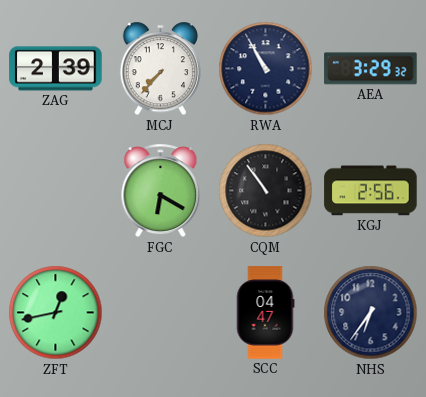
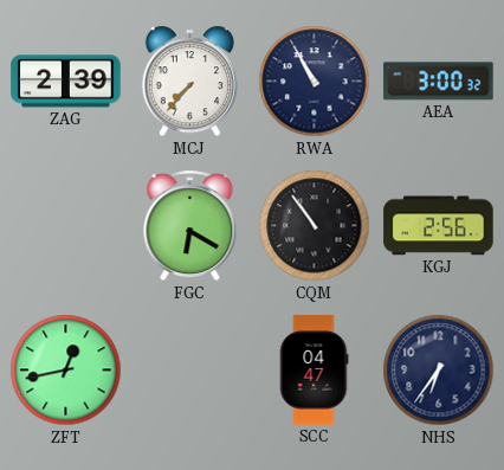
AEA: 3:29 -> 3:00
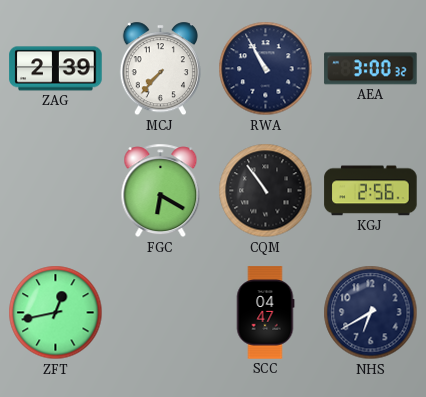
NHS: 6:36 -> 6:40
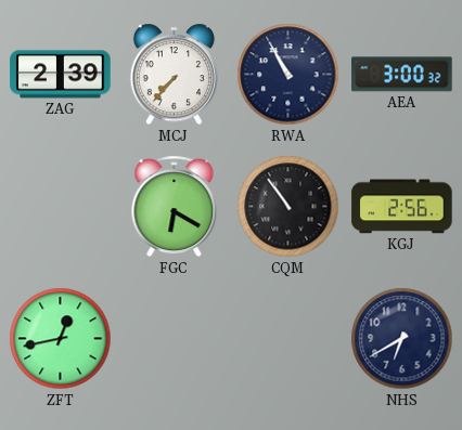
SCC: 04:47 -> none
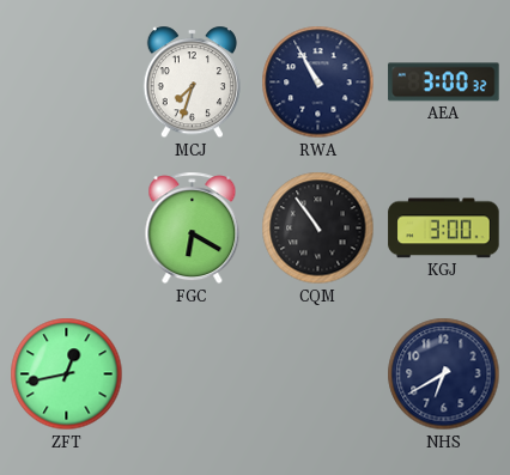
ZAG: 2:39 -> none
MCJ: 7:37 -> 7:33
KGJ: 2:56 -> 3:00
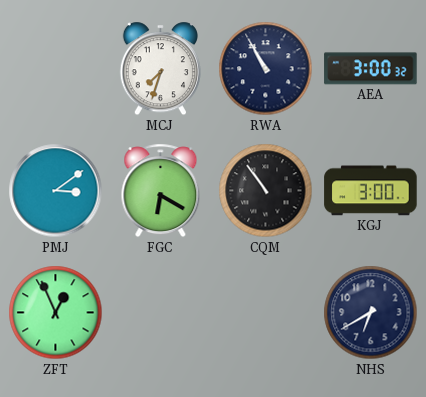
PMJ: none -> 3:09
ZFT: 12:43 -> 12:56
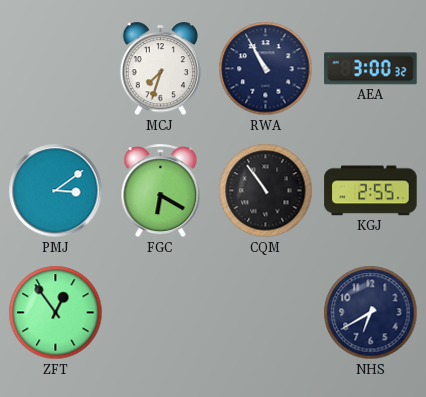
KGJ: 3:00 -> 2:55
ZFT: 12:56 -> 12:54
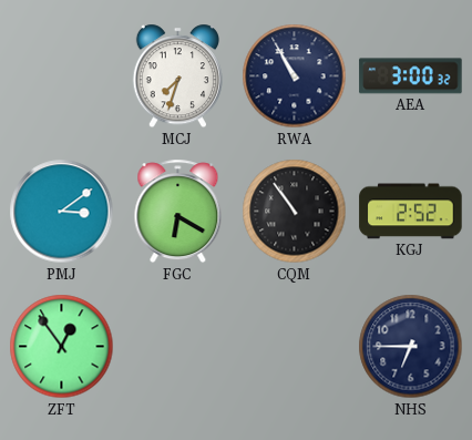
KGJ: 2:55 -> 2:52
NHS: 6:40 -> 6:45
